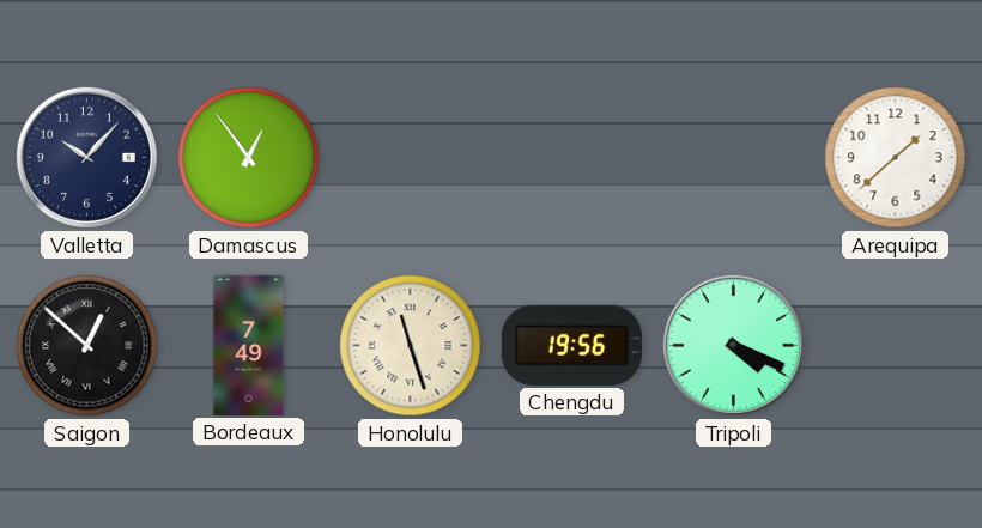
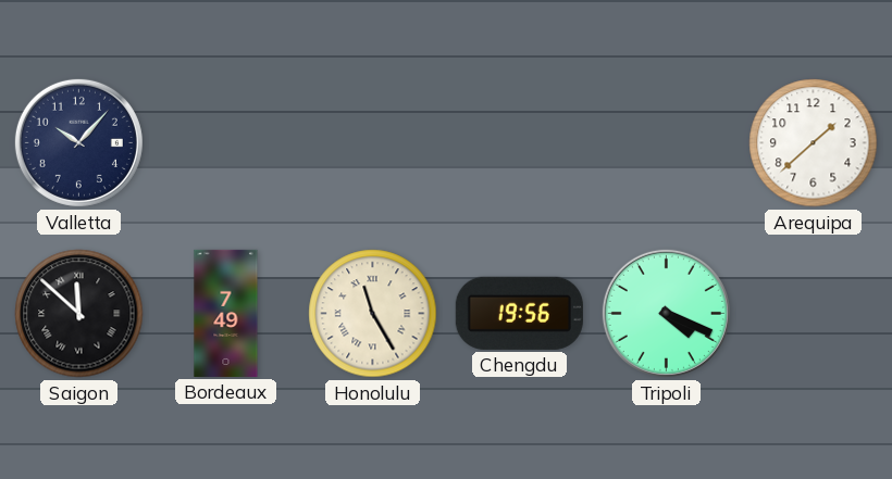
Damascus: 12:54 -> none
Saigon: 12:52 -> 11:52
Honolulu: 11:27 -> 11:25
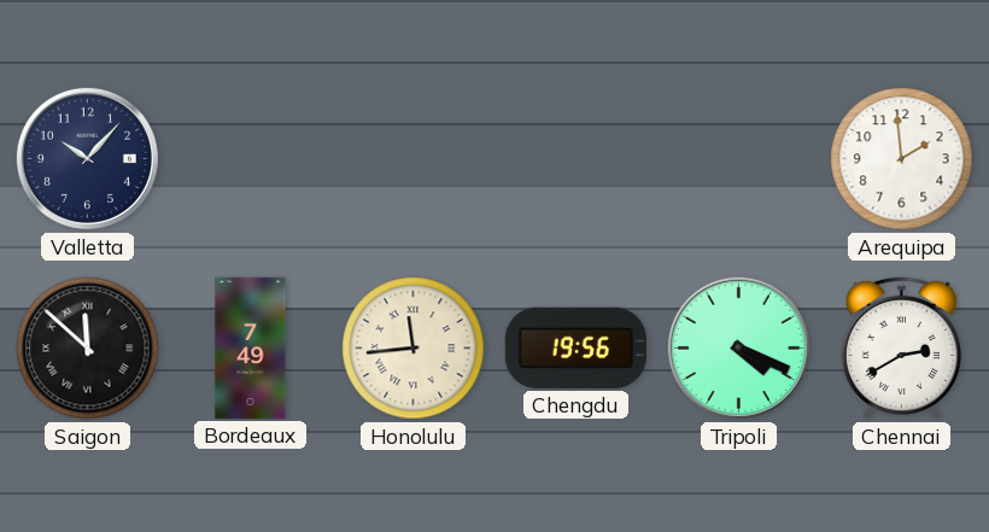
Arequipa: 1:38 -> 1:59
Honolulu: 11:25 -> 11:44
Chennai: none -> 2:40
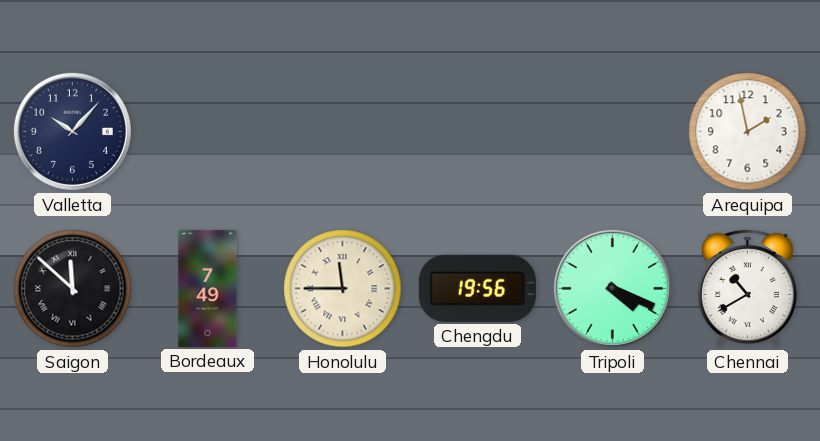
Arequipa: 1:59 -> 1:58
Honolulu: 11:44 -> 11:45
Chennai: 2:40 -> 10:40
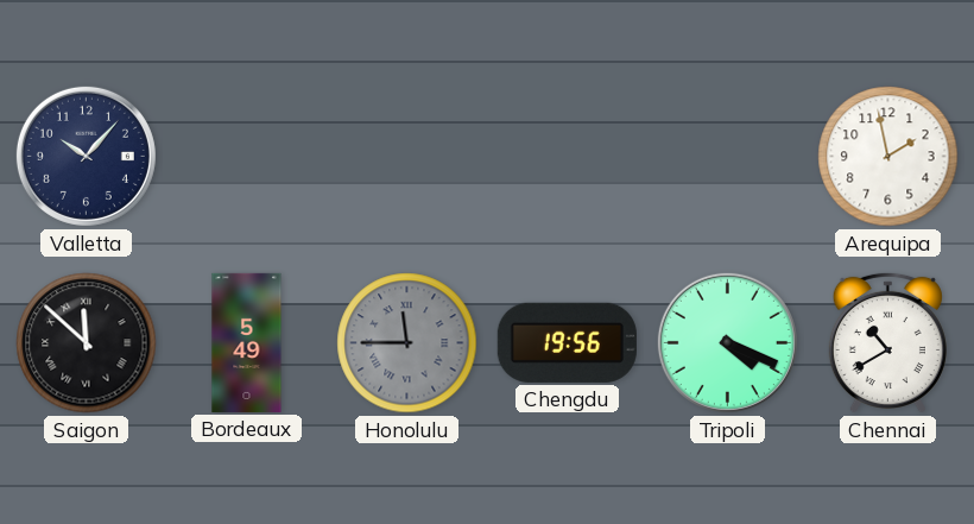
Bordeaux: 7:49 -> 5:49
Honolulu dial: cream -> grey
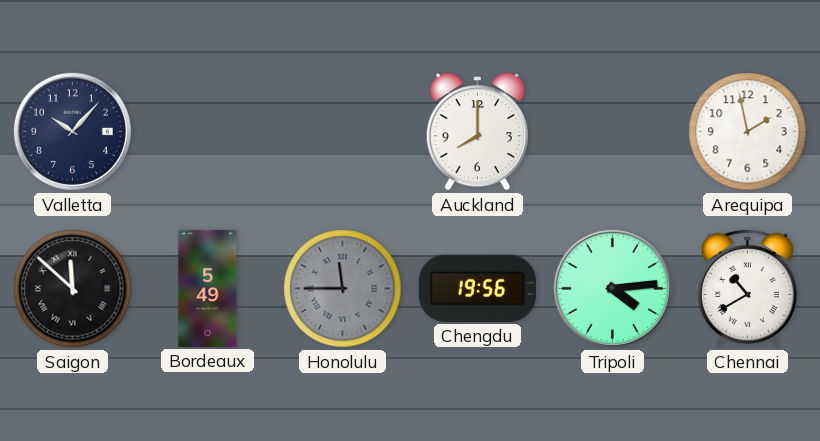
Auckland: none -> 8:00
Tripoli: 4:19 -> 4:14
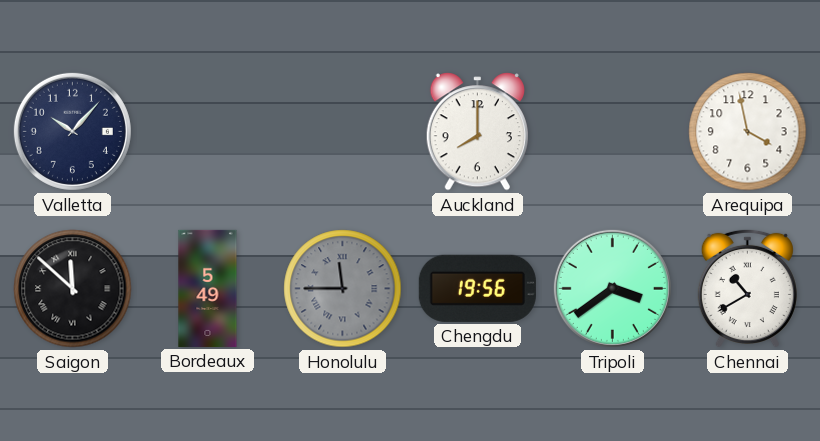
Arequipa: 1:58 -> 3:58
Tripoli: 4:14 -> 3:39
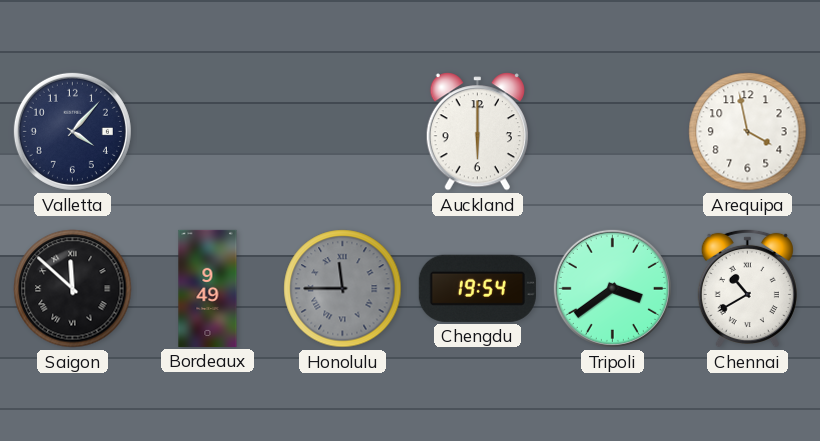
Valletta: 10:07 -> 4:07
Auckland: 8:00 -> 6:00
Bordeaux: 5:49 -> 9:49
Chengdu: 19:56 -> 19:54
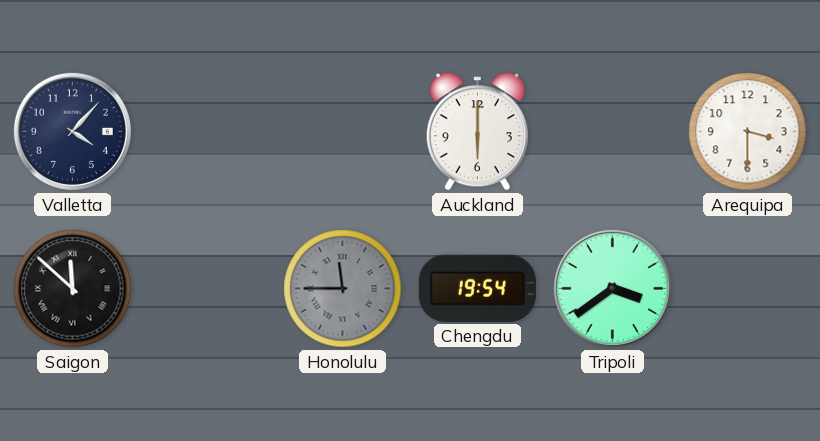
Arequipa: 3:58 -> 3:30
Bordeaux: 9:49 -> none
Chennai: 10:40 -> none
